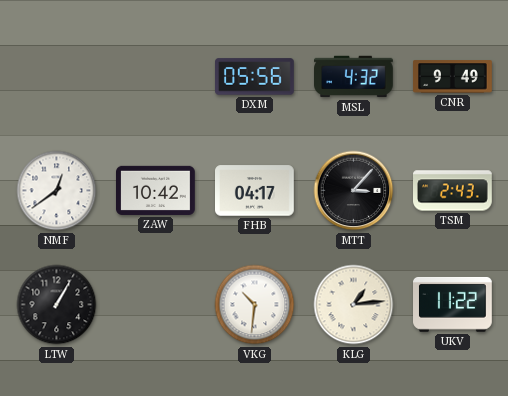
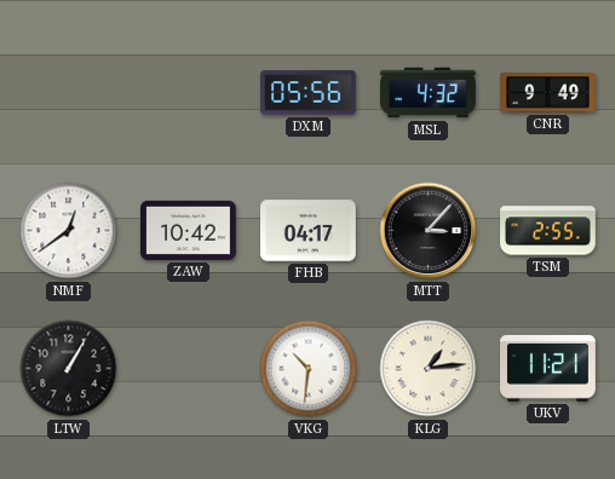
TSM: 2:43 -> 2:55
UKV: 11:22 -> 11:21
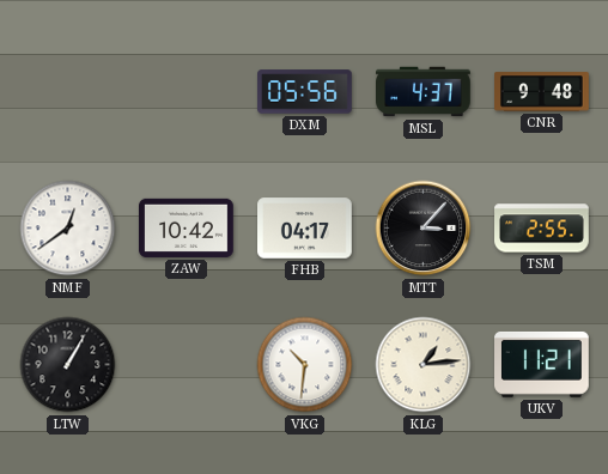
MSL: 4:32 -> 4:37
CNR: 9:49 -> 9:48
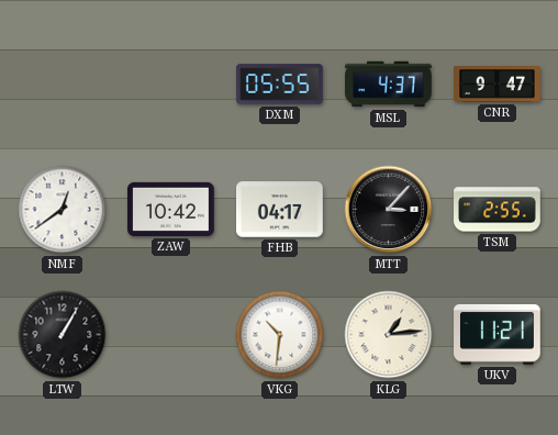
DXM: 05:56 -> 05:55
CNR: 9:48 -> 9:47
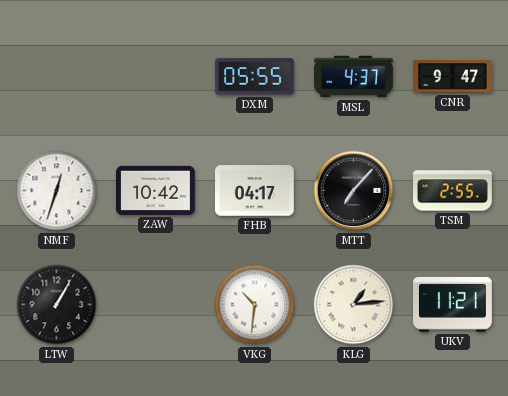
NMF: 12:39 -> 12:33
MTT: 3:07 -> 7:07
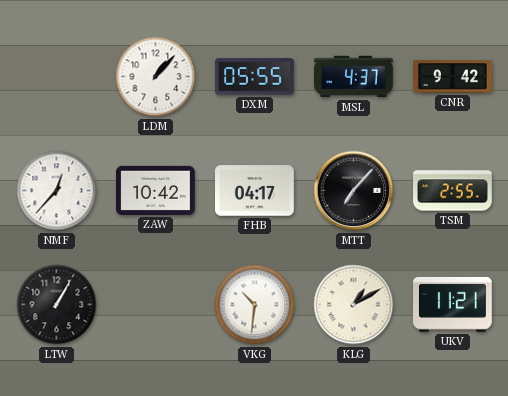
LDM: none -> 1:07
CNR: 9:47 -> 9:42
NMF: 12:33 -> 12:37
KLG: 1:14 -> 1:10
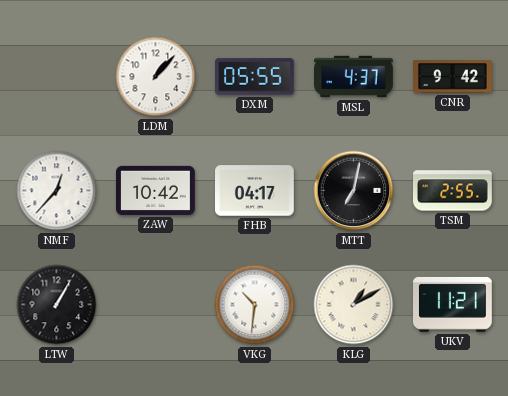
MTT: 7:07 -> 7:02
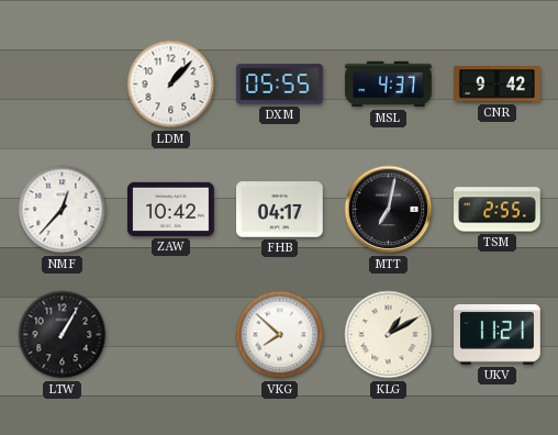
VKG: 10:31 -> 7:52
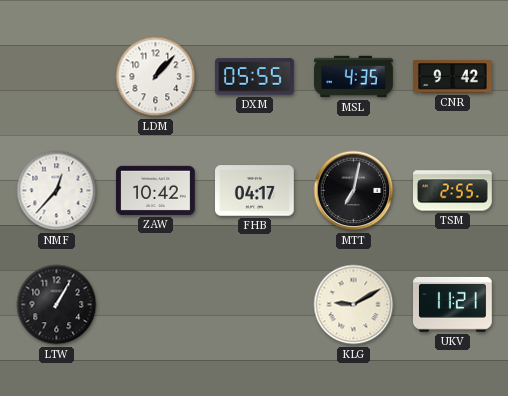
MSL: 4:37 -> 4:35
VKG: 7:52 -> none
KLG: 1:10 -> 9:10
